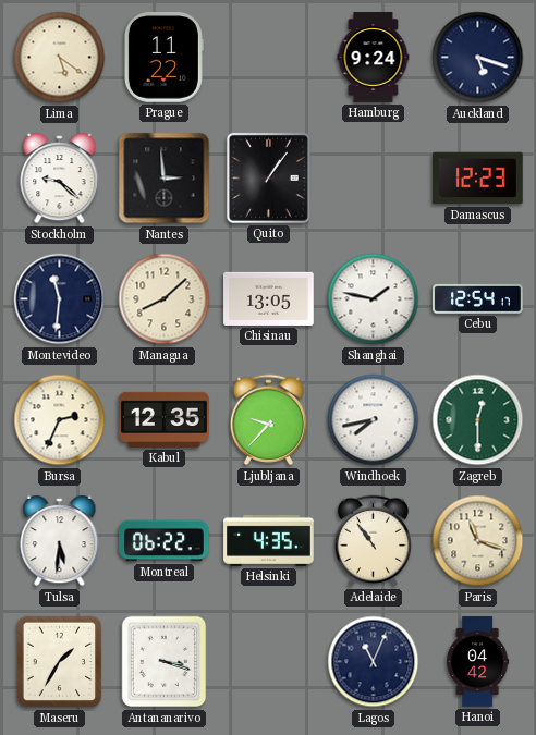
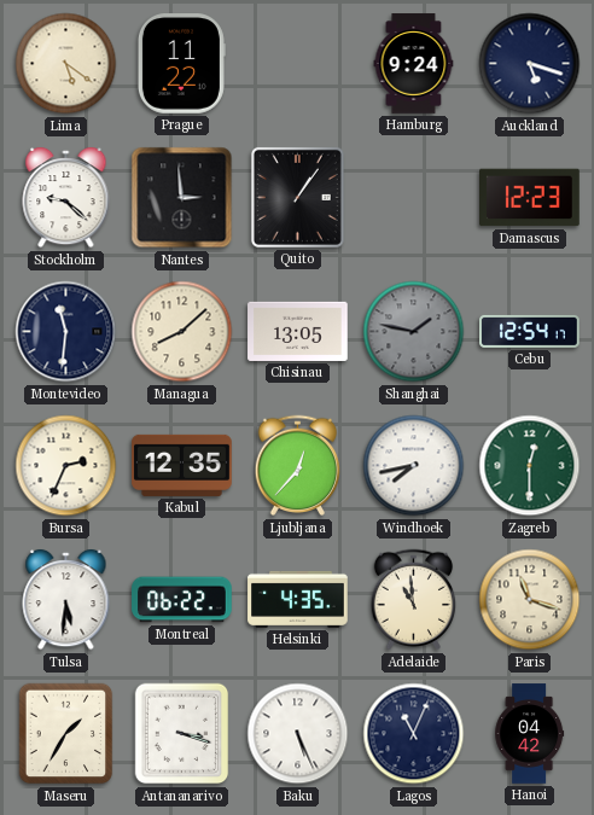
Shanghai dial: white -> grey
Ljubljana: 9:37 -> 12:37
Adelaide: 10:54 -> 10:59
Baku: none -> 5:26
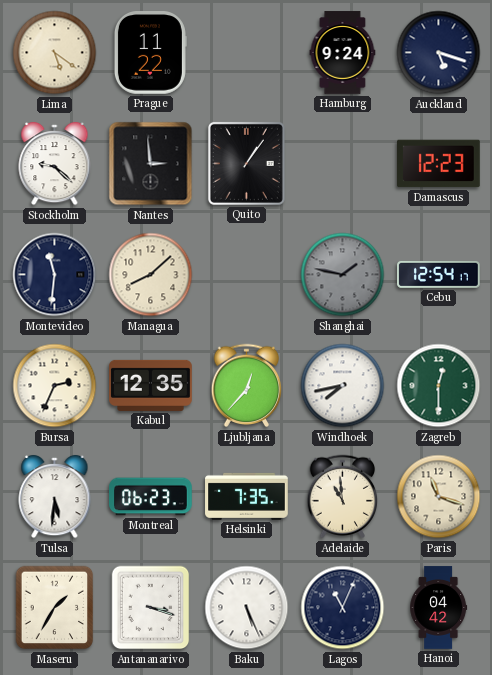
Chisinau: 13:05 -> none
Montreal: 06:22 -> 06:23
Helsinki: 4:35 -> 7:35
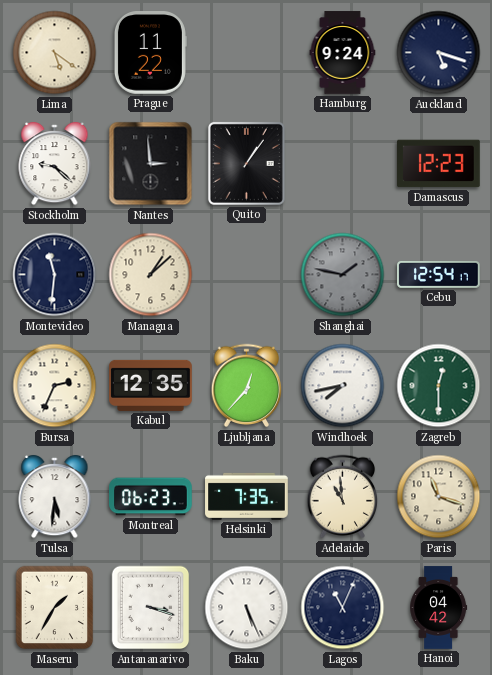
Managua: 8:08 -> 1:08
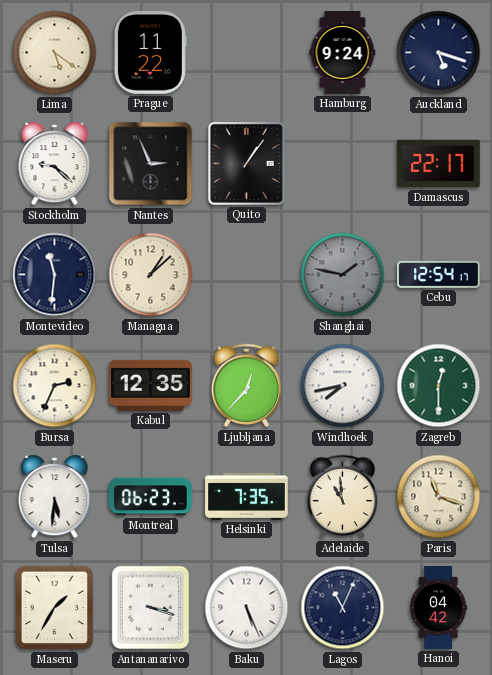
Nantes: 2:59 -> 2:56
Damascus: 12:23 -> 22:17
